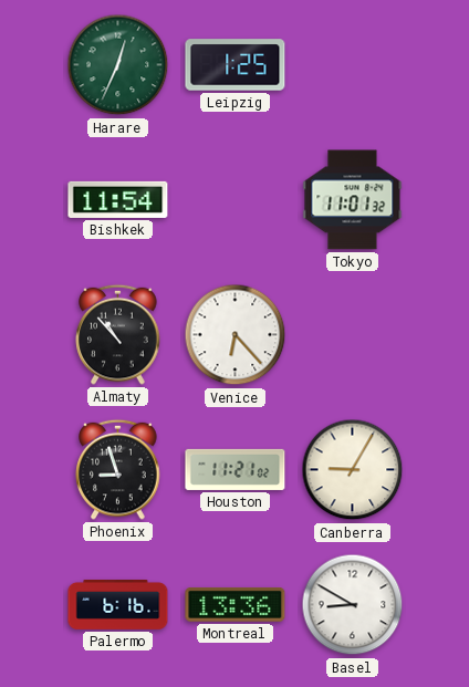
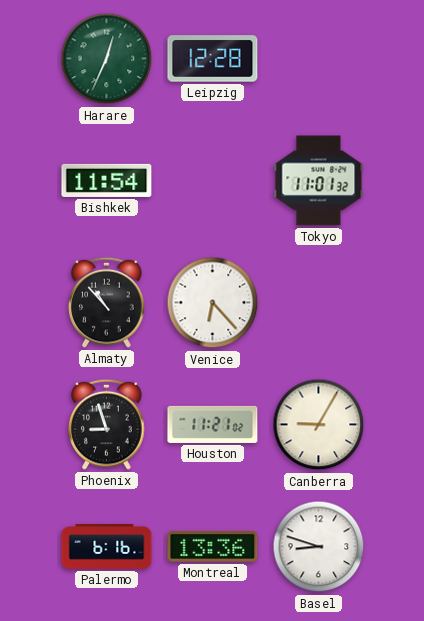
Leipzig: 1:25 -> 12:28
Basel: 8:50 -> 8:48
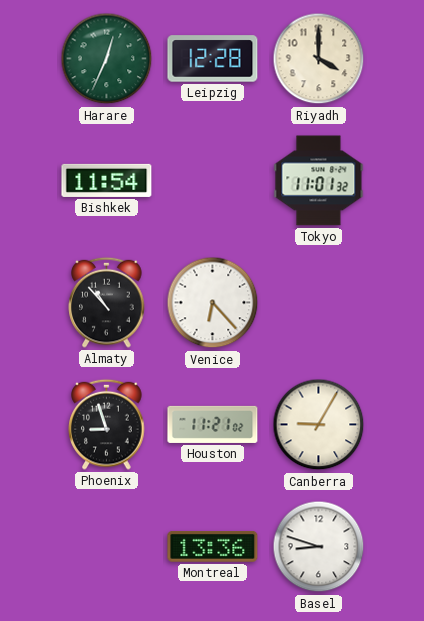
Riyadh: none -> 4:00
Palermo: 6:16 -> none
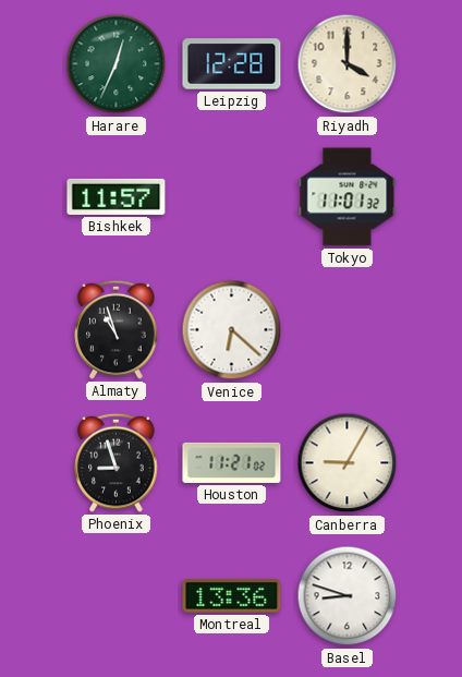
Bishkek: 11:54 -> 11:57
Almaty: 10:53 -> 10:57
Venice: 6:23 -> 6:22
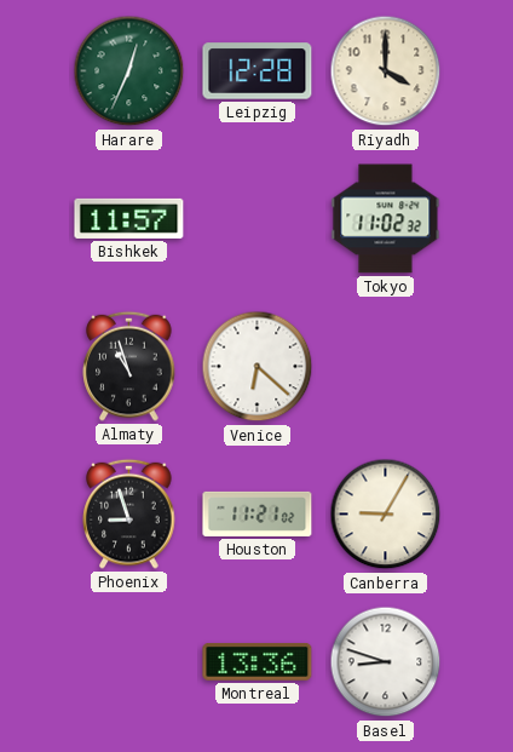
Tokyo: 11:01 -> 11:02
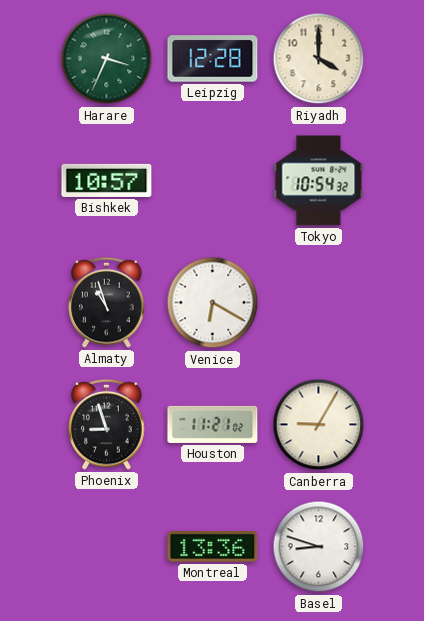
Harare: 12:34 -> 3:34
Bishkek: 11:57 -> 10:57
Tokyo: 11:02 -> 10:54
Venice: 6:22 -> 6:20
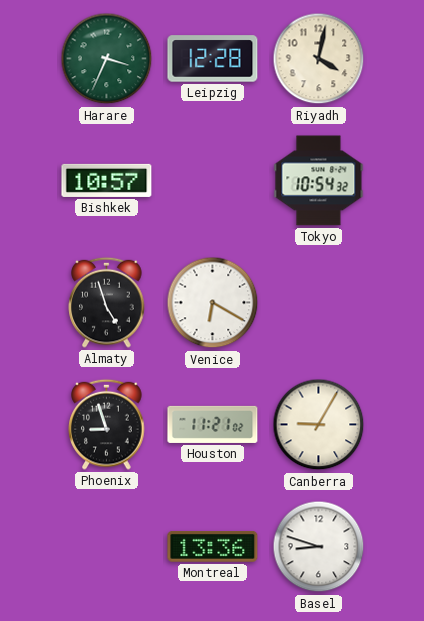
Riyadh: 4:00 -> 4:02
Almaty: 10:57 -> 4:57
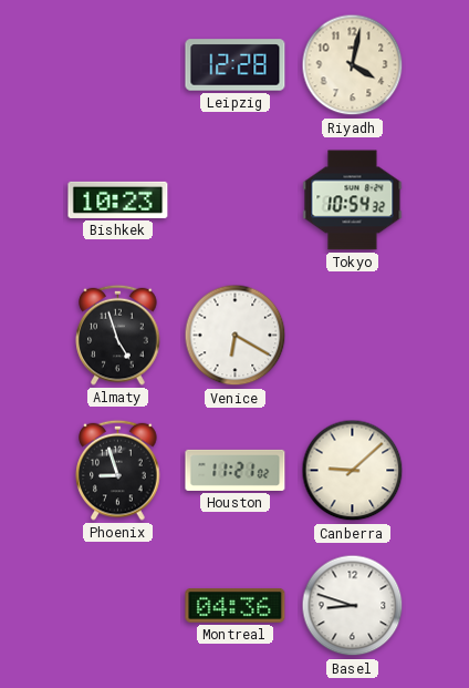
Harare: 3:34 -> none
Bishkek: 10:57 -> 10:23
Canberra: 9:05 -> 9:08
Montreal: 13:36 -> 04:36
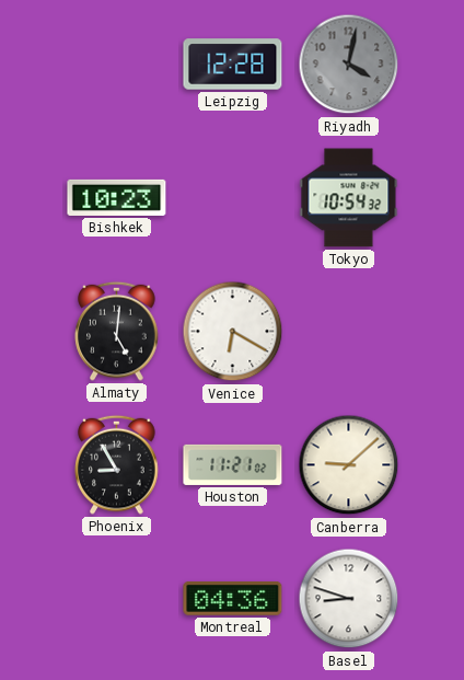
Riyadh dial: cream -> grey
Almaty: 4:57 -> 5:01
Phoenix: 8:57 -> 8:55
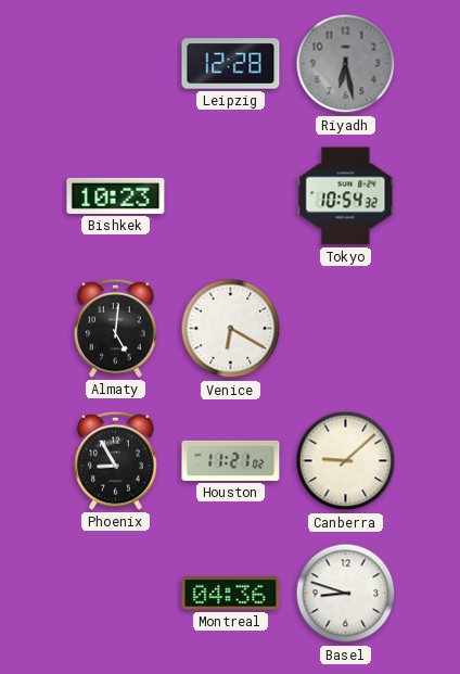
Riyadh: 4:02 -> 6:28
